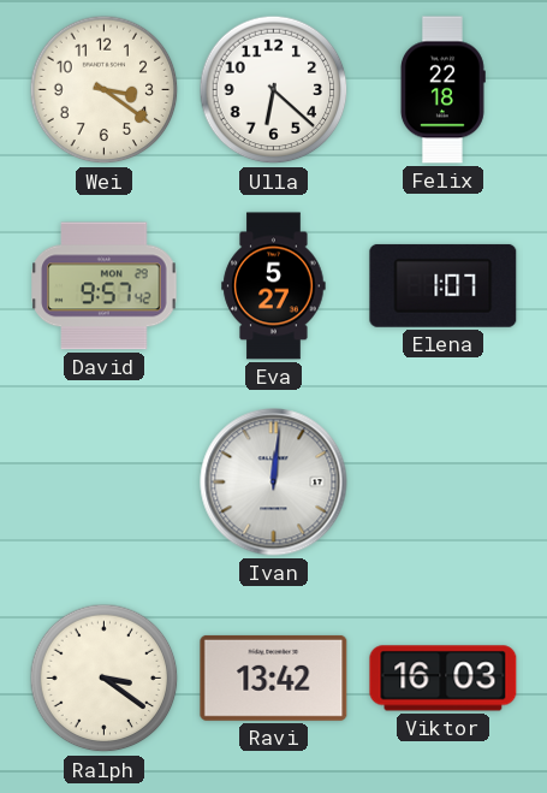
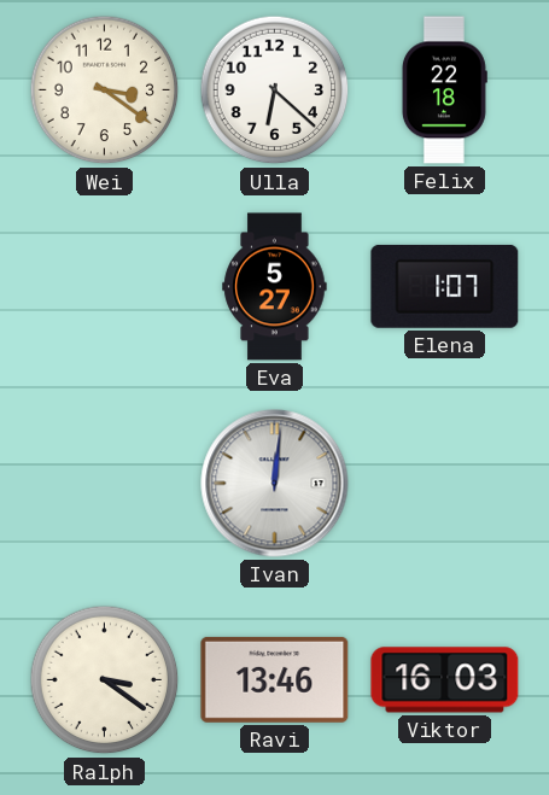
David: 9:57 -> none
Ravi: 13:42 -> 13:46
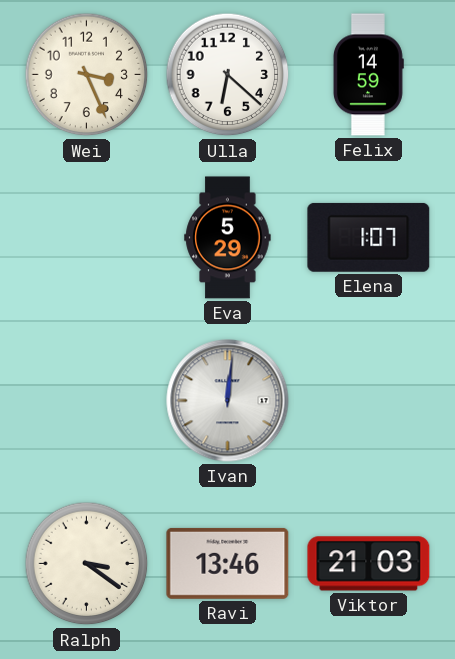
Wei: 3:21 -> 3:26
Felix: 22:18 -> 14:59
Eva: 5:27 -> 5:29
Viktor: 16:03 -> 21:03
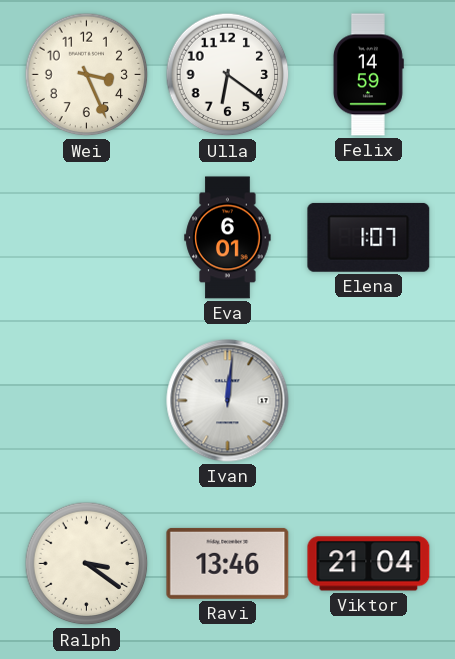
Ulla: 6:22 -> 6:21
Eva: 5:29 -> 6:01
Viktor: 21:03 -> 21:04
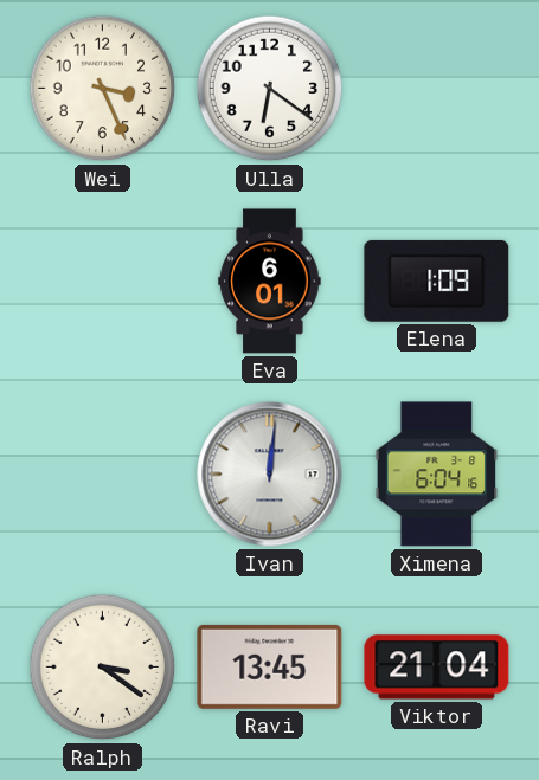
Felix: 14:59 -> none
Elena: 1:07 -> 1:09
Ximena: none -> 6:04
Ravi: 13:46 -> 13:45
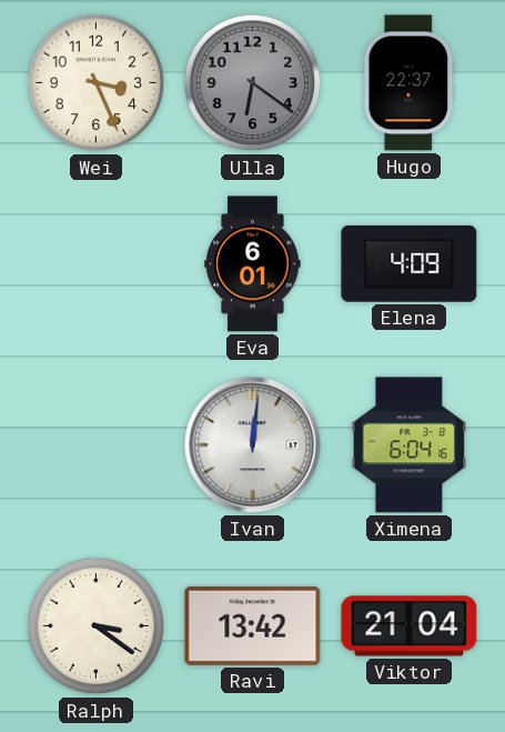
Ulla dial: white -> grey
Hugo: none -> 22:37
Elena: 1:09 -> 4:09
Ravi: 13:45 -> 13:42
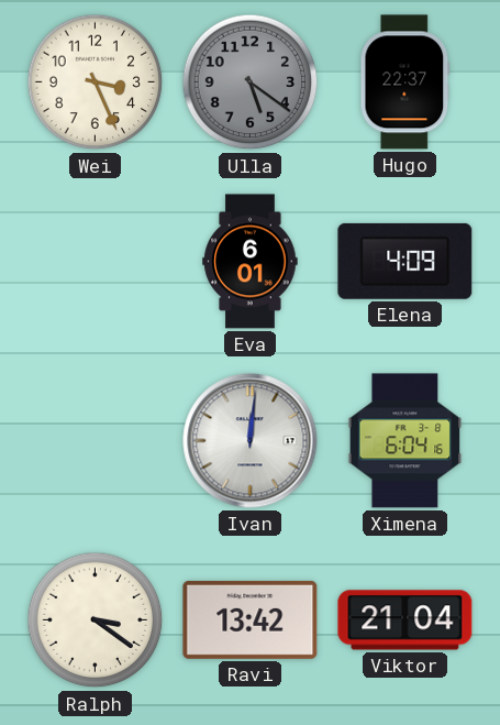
Ulla: 6:21 -> 5:21
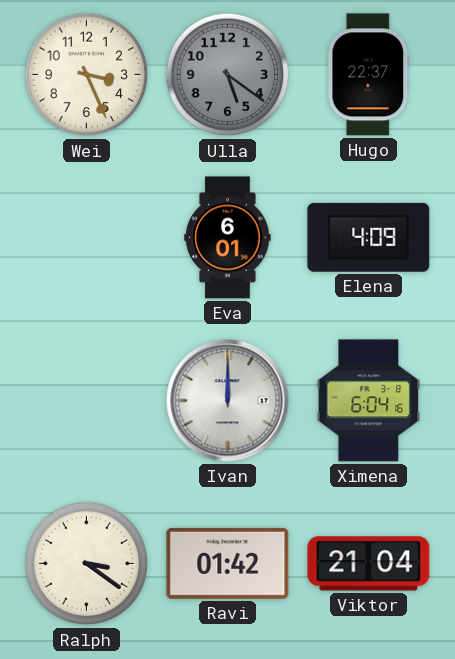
Ivan: 12:01 -> 12:00
Ravi: 13:42 -> 01:42
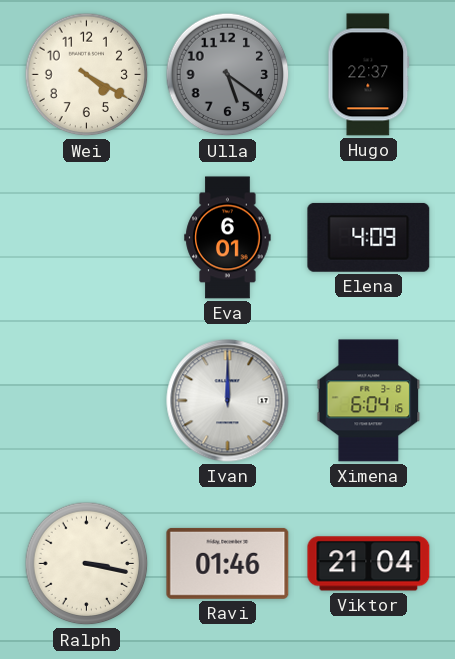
Wei: 3:26 -> 4:20
Ralph: 3:21 -> 3:17
Ravi: 01:42 -> 01:46
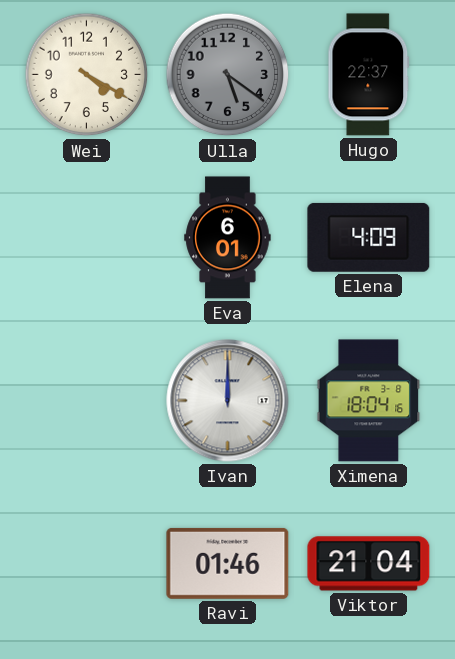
Ximena: 6:04 -> 18:04
Ralph: 3:17 -> none
